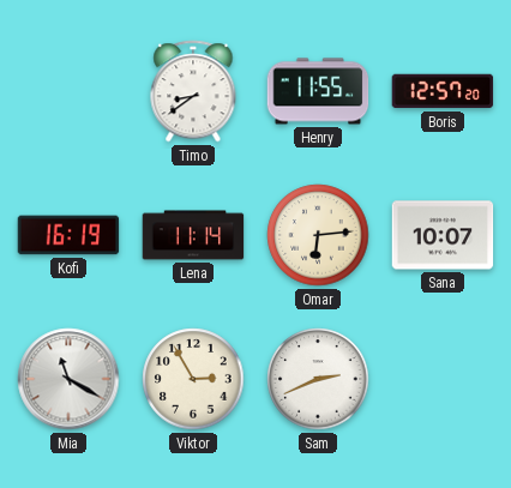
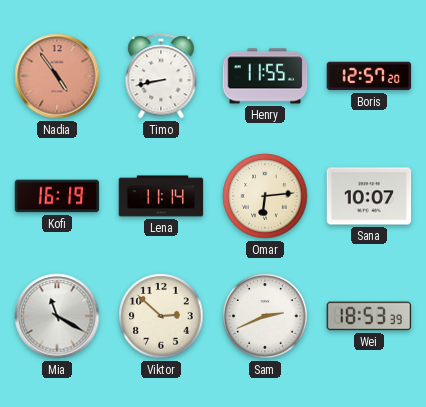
Nadia: none -> 4:54
Timo: 8:39 -> 8:43
Viktor: 2:55 -> 2:52
Wei: none -> 18:53
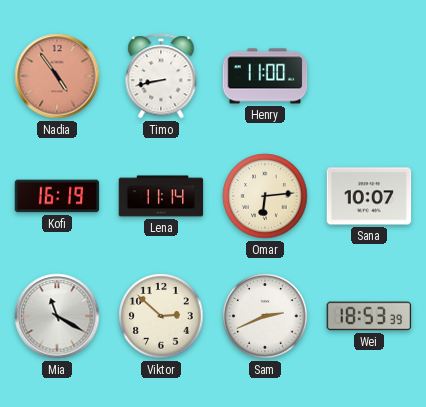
Henry: 11:55 -> 11:00
Boris: 12:57 -> none
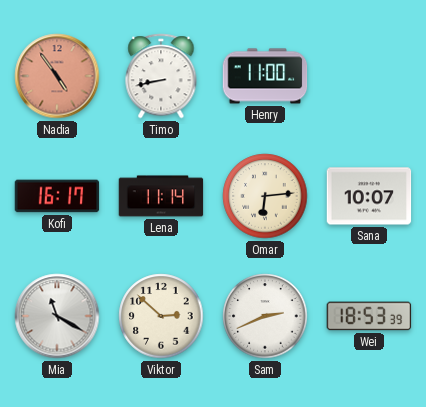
Kofi: 16:19 -> 16:17
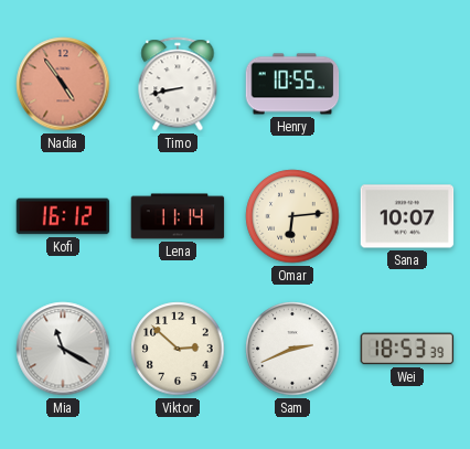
Henry: 11:00 -> 10:55
Kofi: 16:17 -> 16:12
